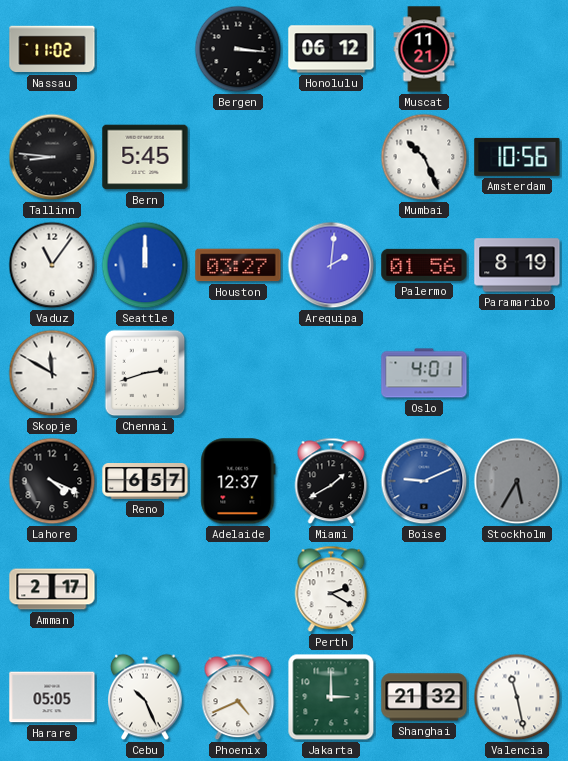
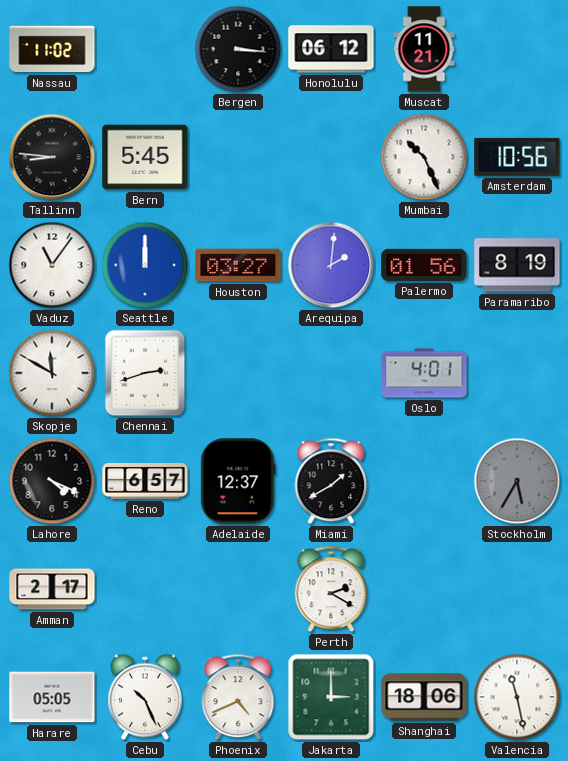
Boise: 9:11 -> none
Shanghai: 21:32 -> 18:06
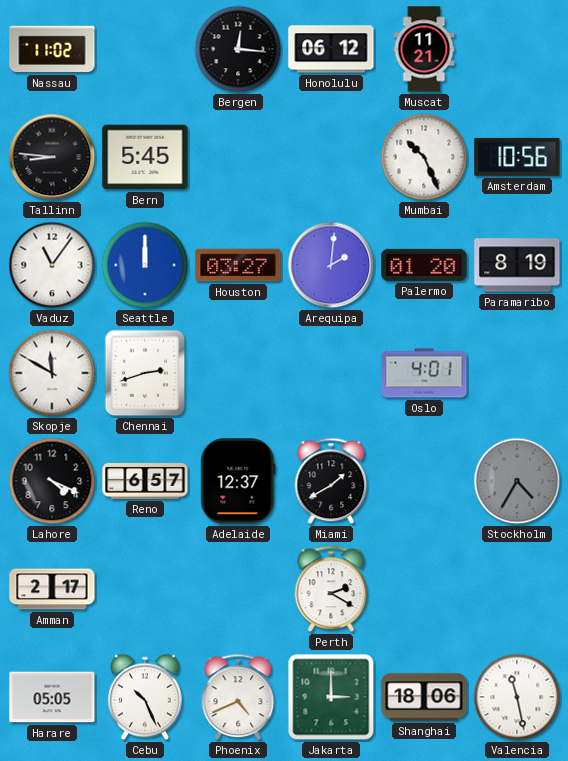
Bergen: 3:16 -> 12:16
Palermo: 01:56 -> 01:20
Stockholm: 5:35 -> 4:35
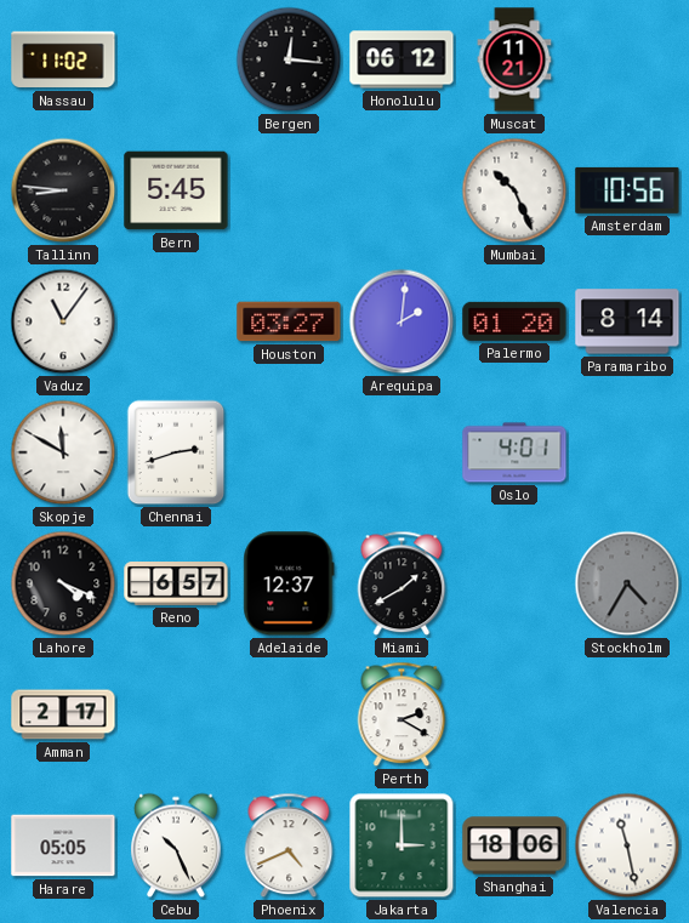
Seattle: 12:00 -> none
Paramaribo: 8:19 -> 8:14
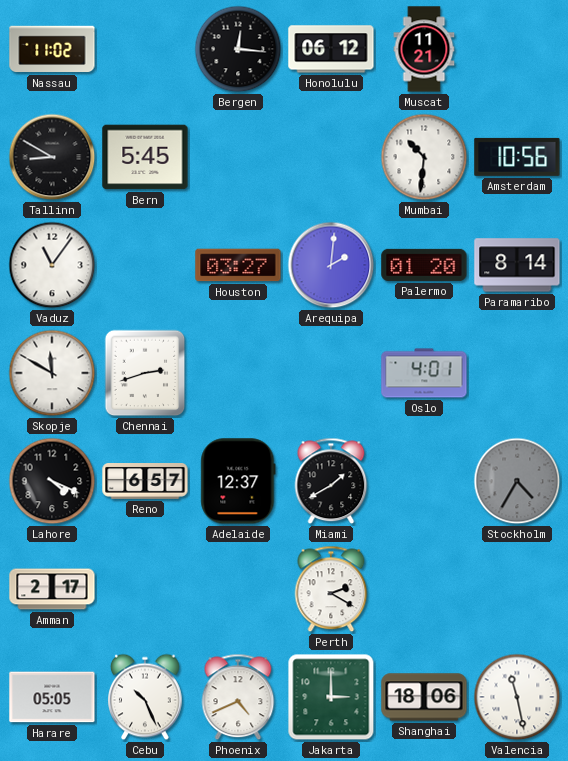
Tallinn: 8:46 -> 8:50
Mumbai: 10:26 -> 10:31
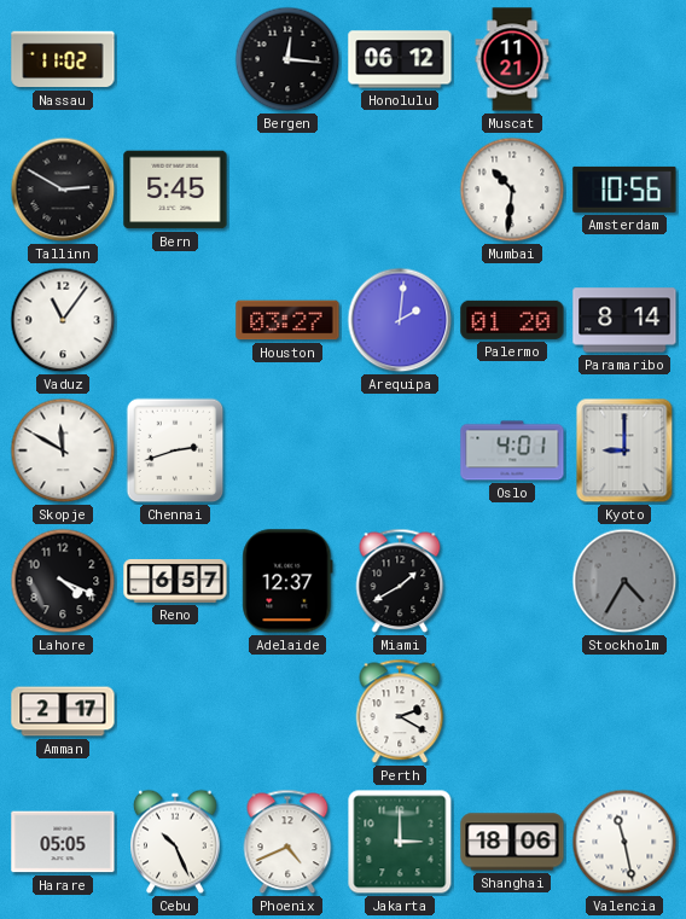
Tallinn: 8:50 -> 2:50
Kyoto: none -> 9:00
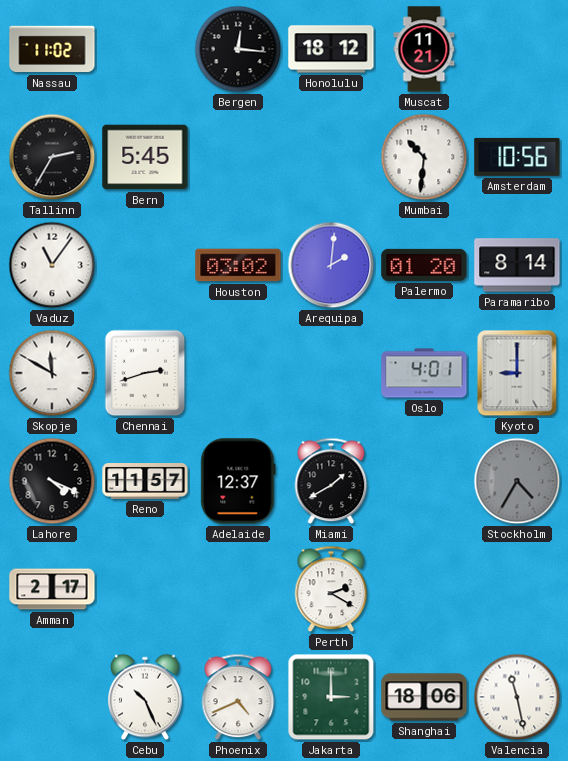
Honolulu: 06:12 -> 18:12
Tallinn: 2:50 -> 2:35
Houston: 03:27 -> 03:02
Reno: 6:57 -> 11:57
Harare: 05:05 -> none
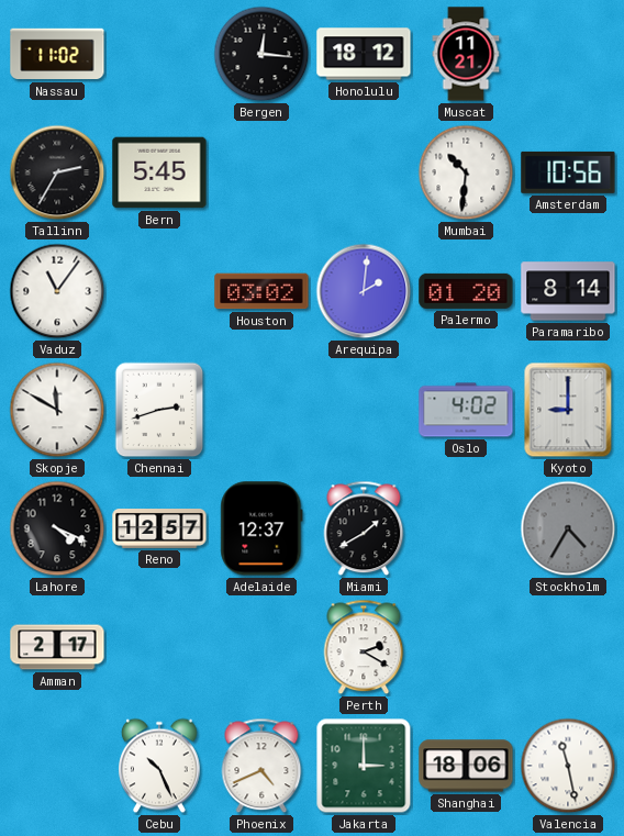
Oslo: 4:01 -> 4:02
Reno: 11:57 -> 12:57
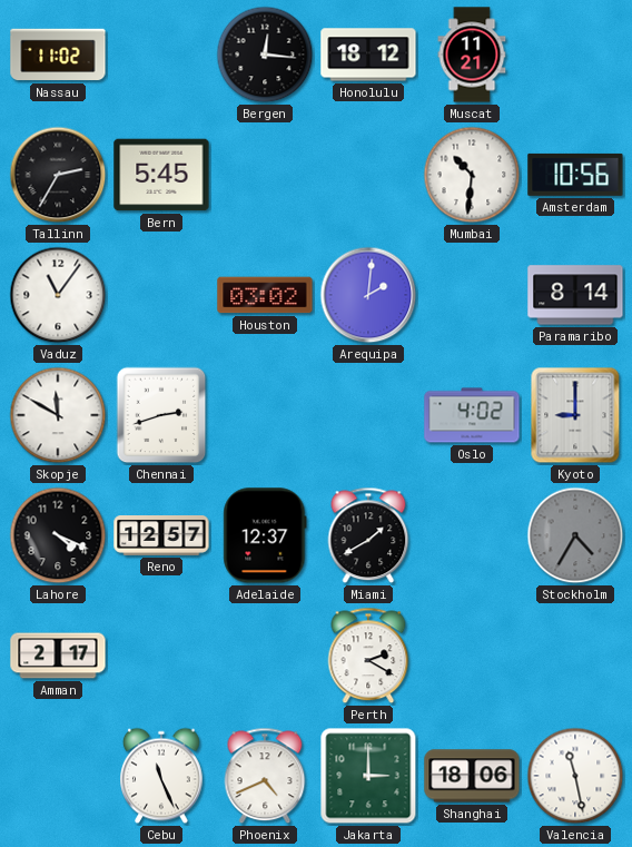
Palermo: 01:20 -> none
Cebu: 10:26 -> 11:26
